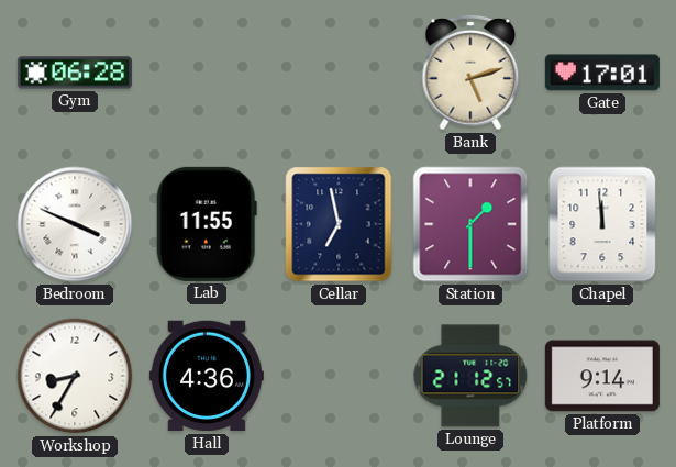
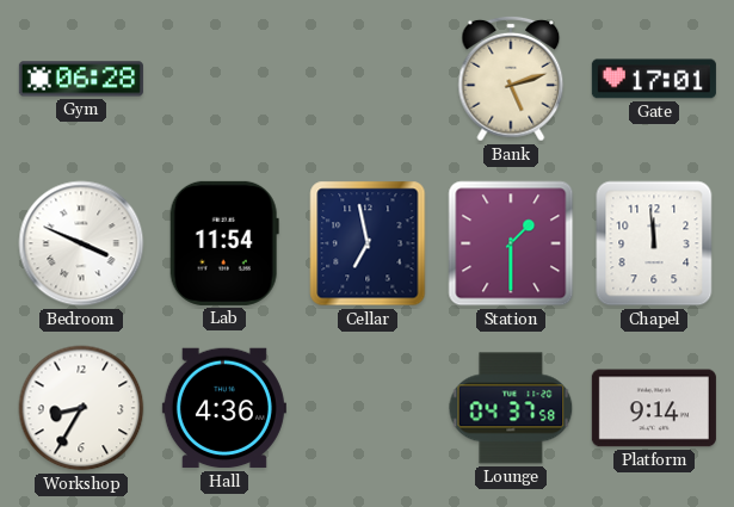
Lab: 11:55 -> 11:54
Lounge: 21:12 -> 04:37
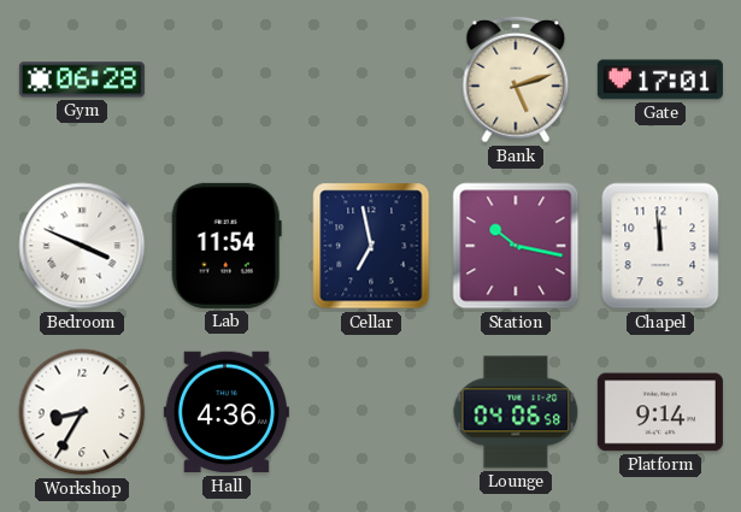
Station: 1:30 -> 10:17
Lounge: 04:37 -> 04:06
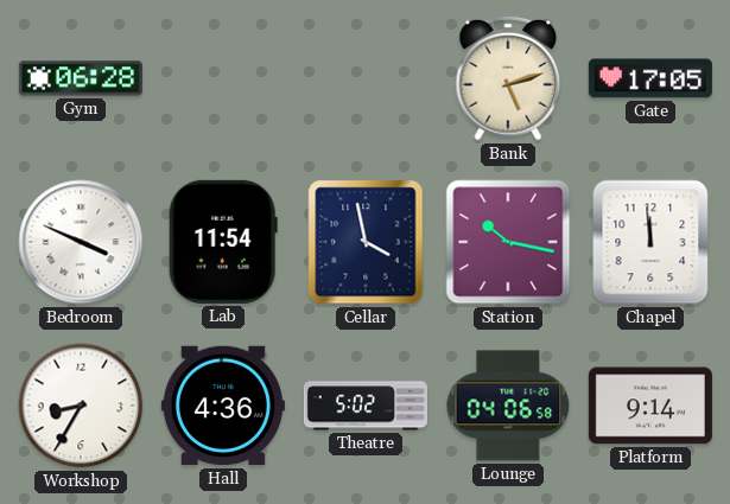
Gate: 17:01 -> 17:05
Cellar: 6:58 -> 3:58
Theatre: none -> 5:02
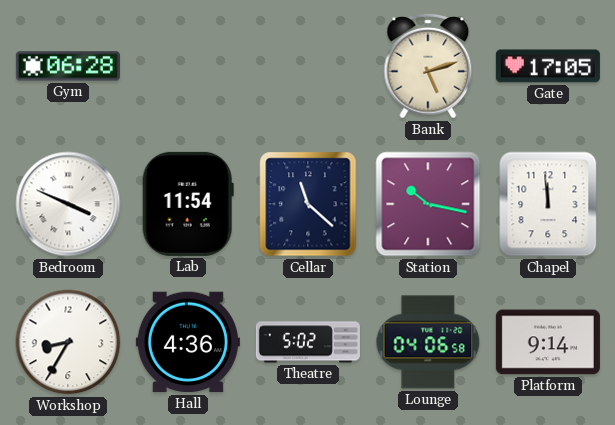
Cellar: 3:58 -> 11:22
